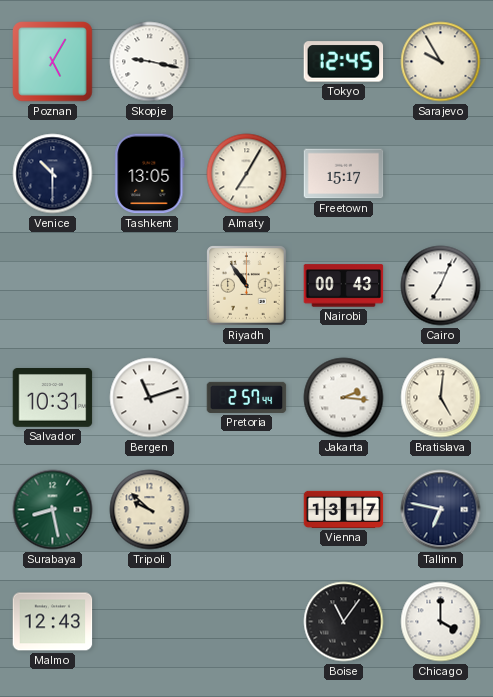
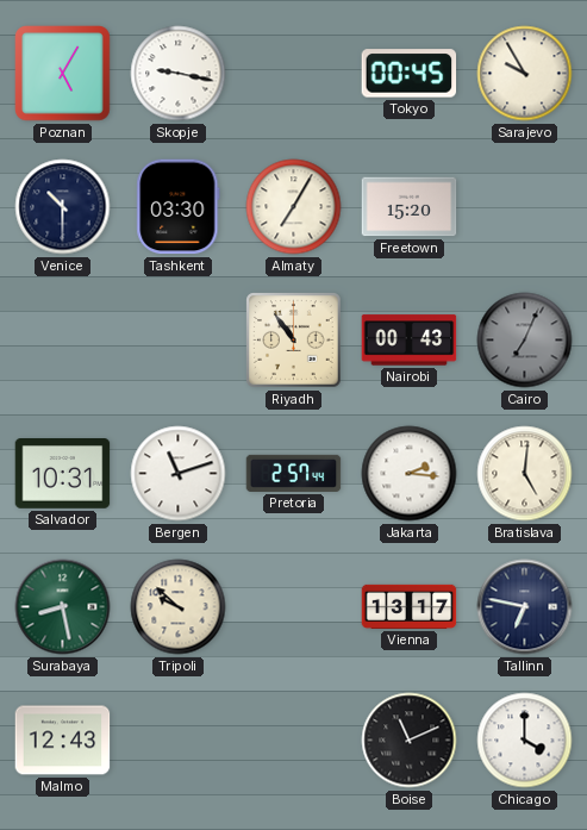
Tokyo: 12:45 -> 00:45
Tashkent: 13:05 -> 03:30
Freetown: 15:17 -> 15:20
Cairo dial: white -> grey
Boise: 11:06 -> 11:11
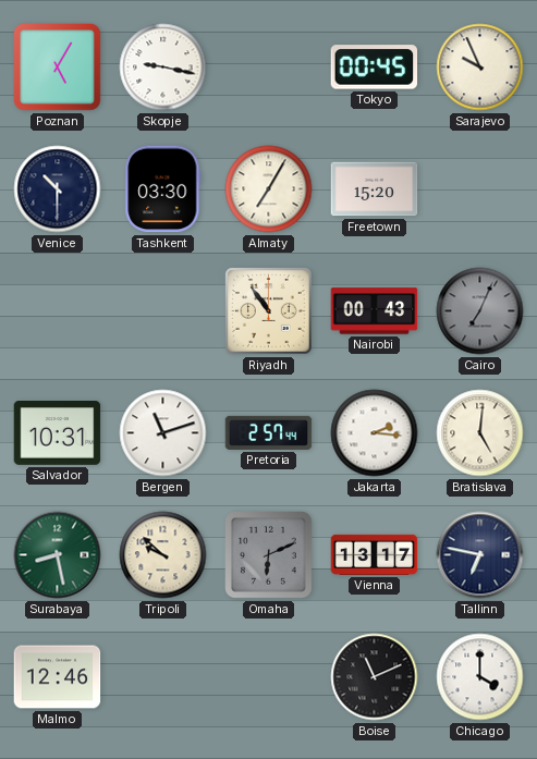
Sarajevo: 9:55 -> 9:56
Omaha: none -> 6:11
Malmo: 12:43 -> 12:46
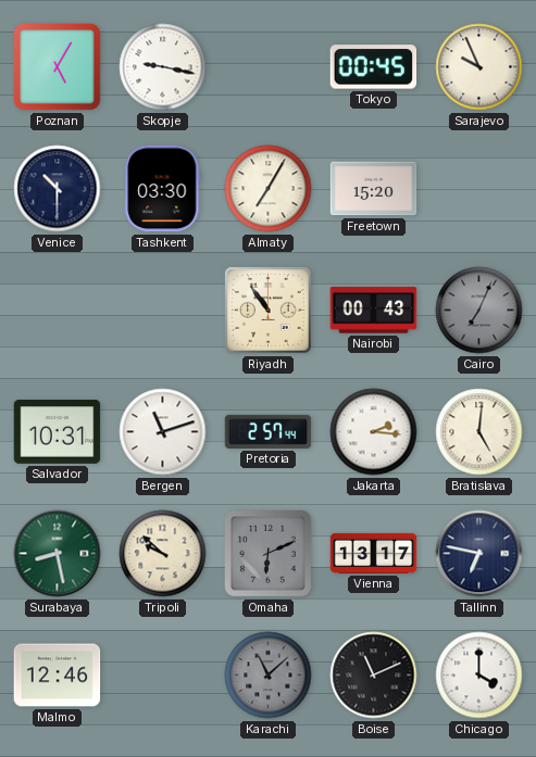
Karachi: none -> 11:08
